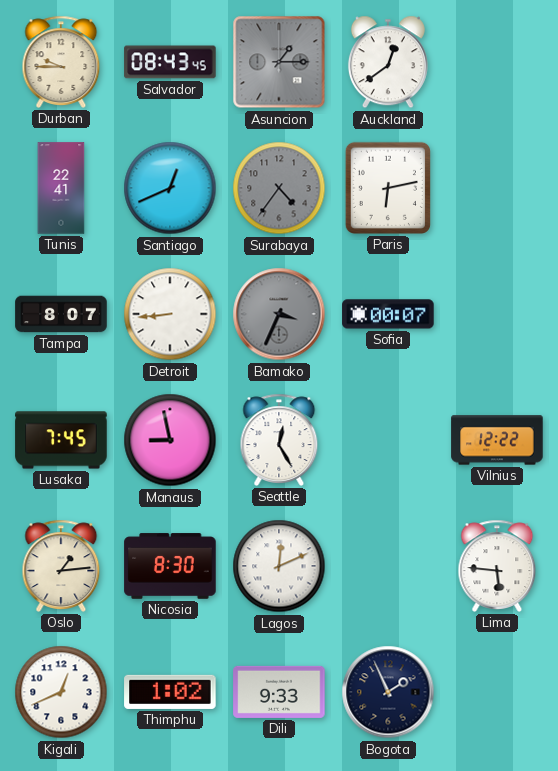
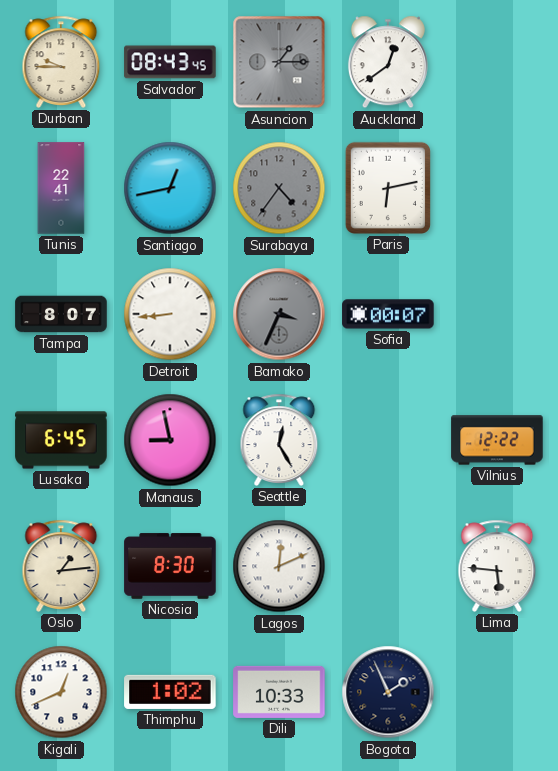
Santiago: 12:41 -> 12:43
Lusaka: 7:45 -> 6:45
Dili: 9:33 -> 10:33
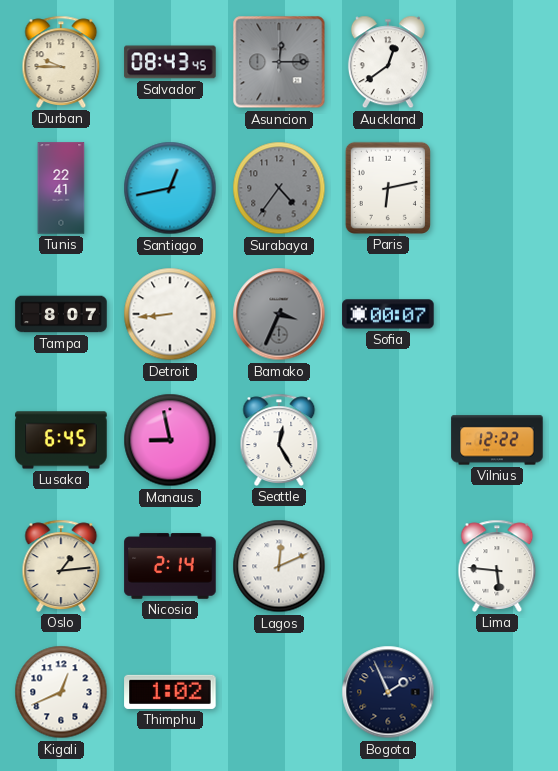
Asuncion: 1:15 -> 12:15
Nicosia: 8:30 -> 2:14
Dili: 10:33 -> none
